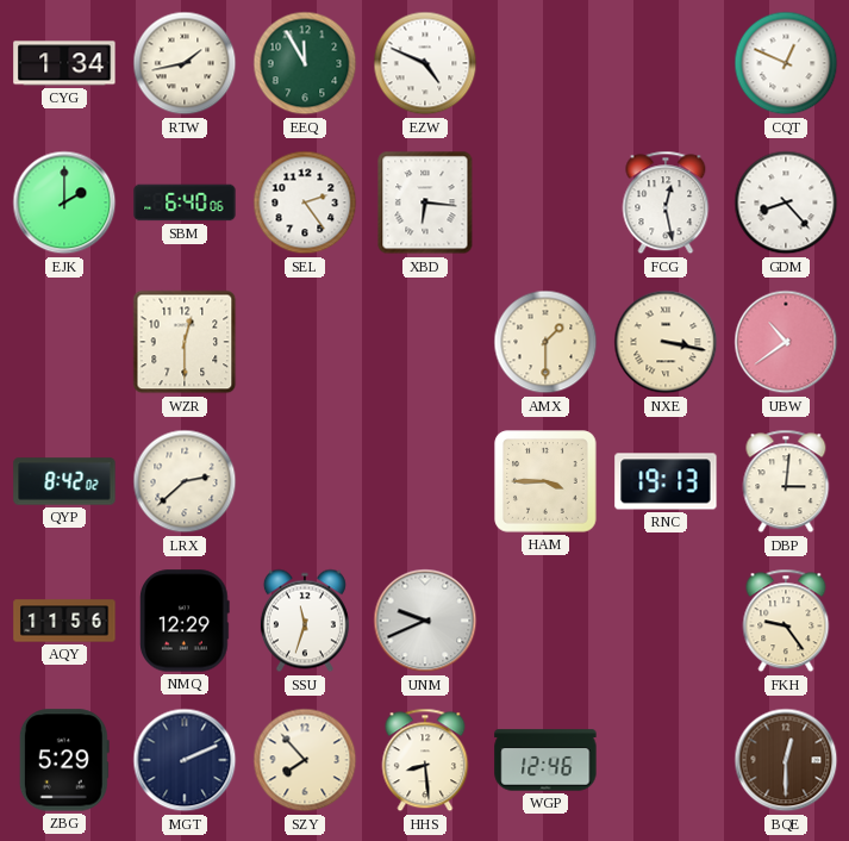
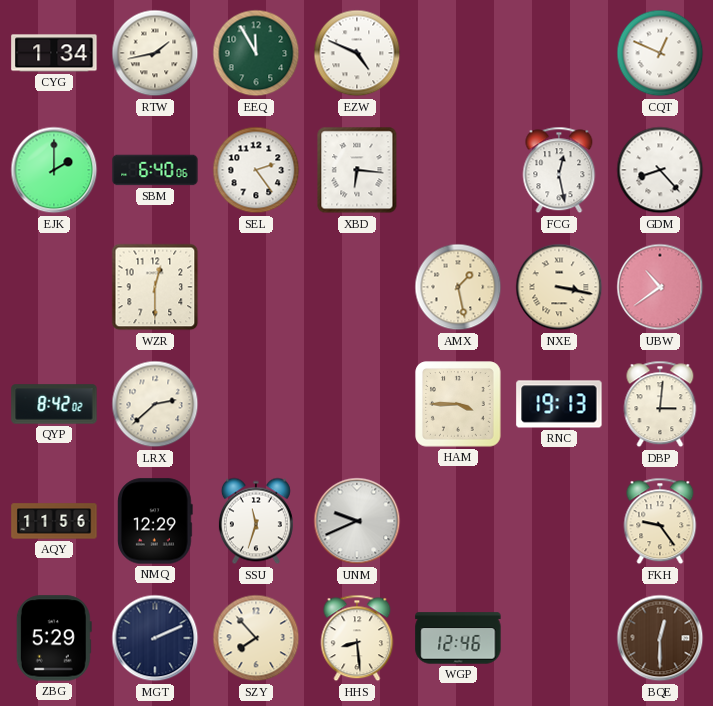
AMX: 1:30 -> 1:28
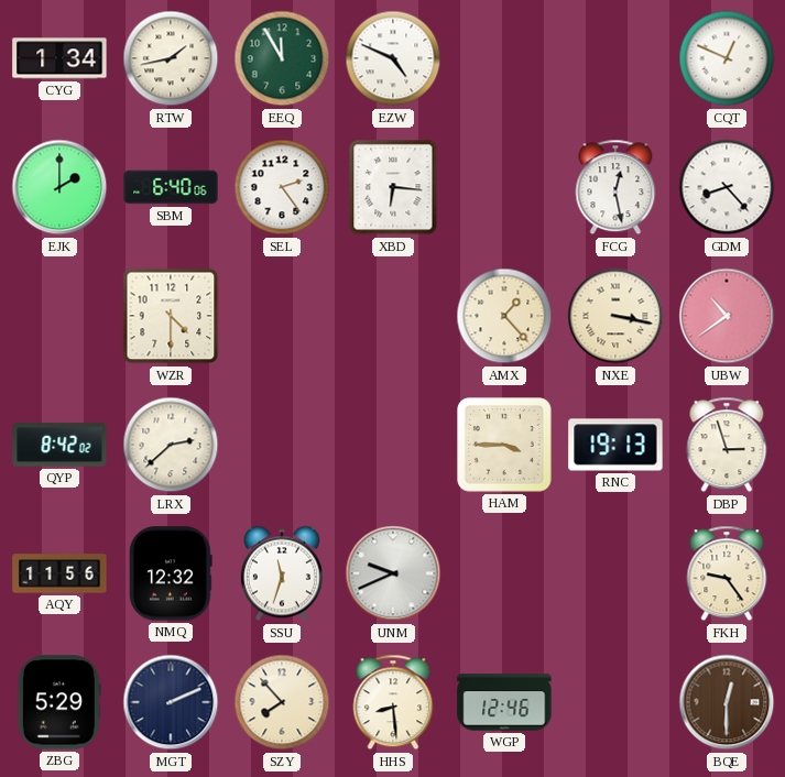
WZR: 12:30 -> 4:30
AMX: 1:28 -> 1:23
DBP: 3:01 -> 2:57
NMQ: 12:29 -> 12:32
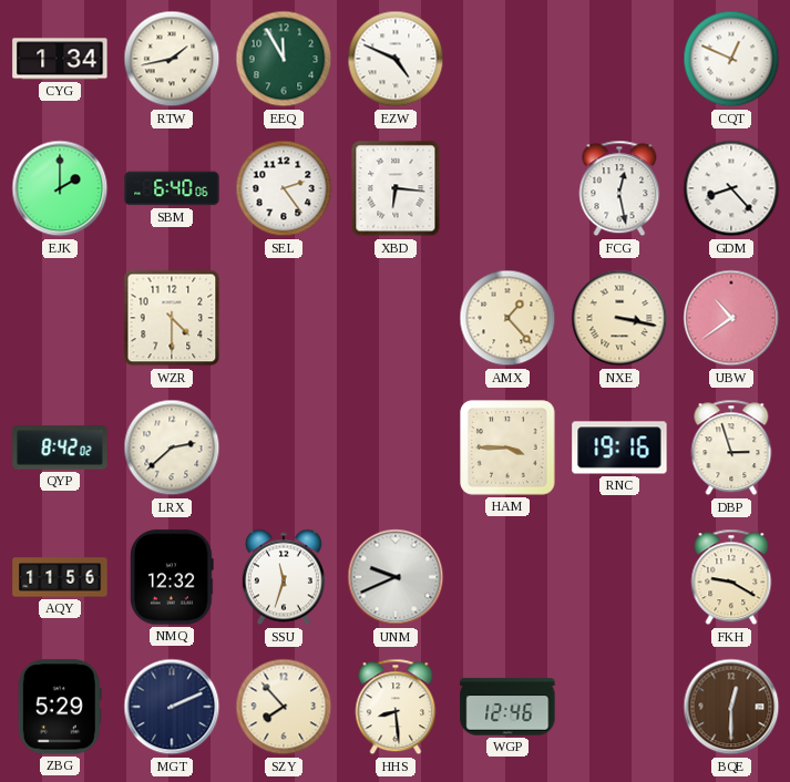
RNC: 19:13 -> 19:16
FKH: 9:24 -> 9:20
